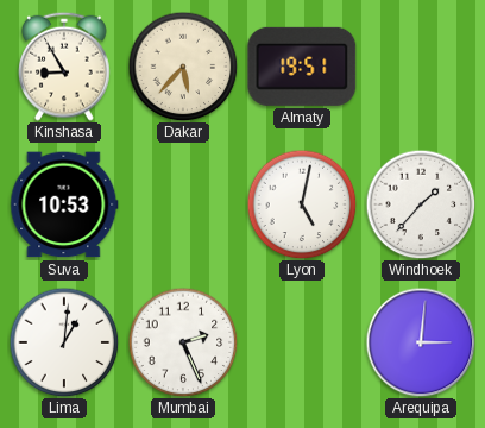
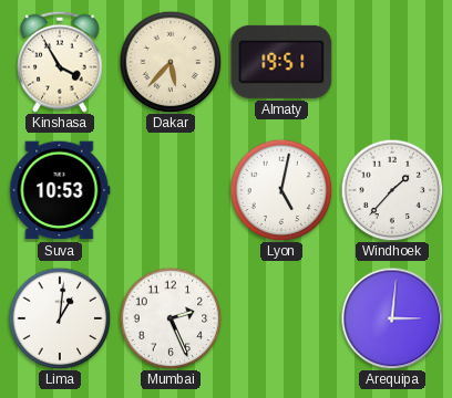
Kinshasa: 8:55 -> 3:55
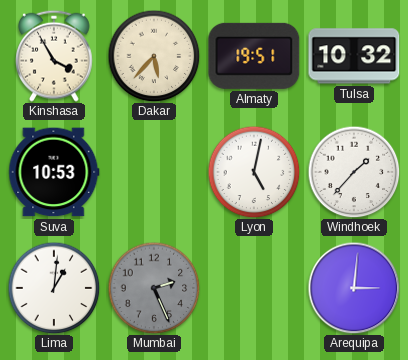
Tulsa: none -> 10:32
Mumbai dial: white -> grey
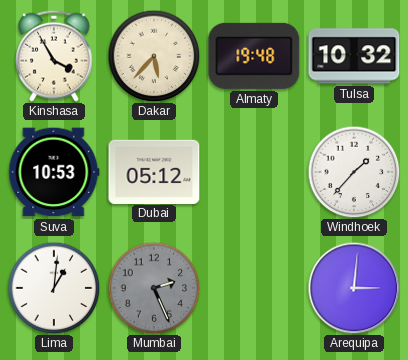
Almaty: 19:51 -> 19:48
Dubai: none -> 05:12
Lyon: 5:02 -> none
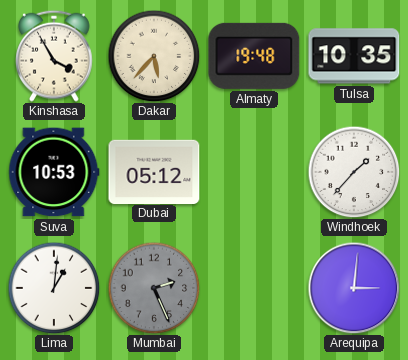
Tulsa: 10:32 -> 10:35
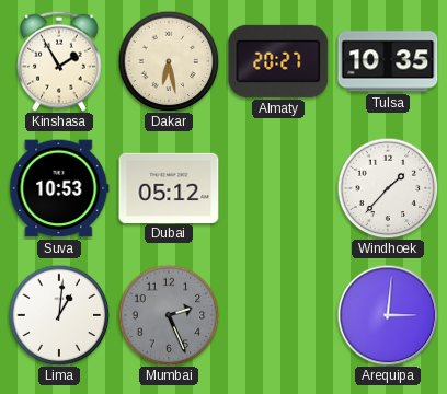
Kinshasa: 3:55 -> 1:55
Dakar: 5:37 -> 6:28
Almaty: 19:48 -> 20:27
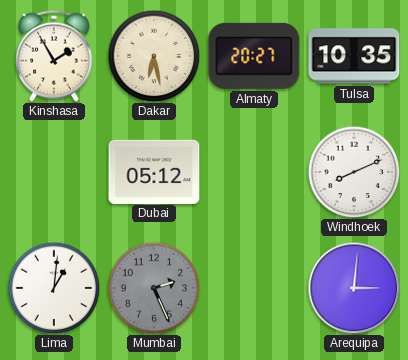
Suva: 10:53 -> none
Windhoek: 1:37 -> 8:11
